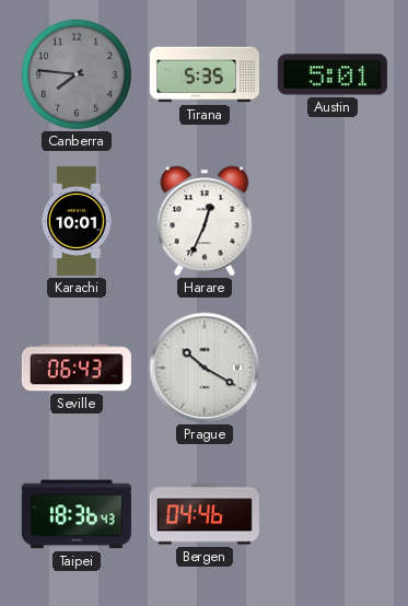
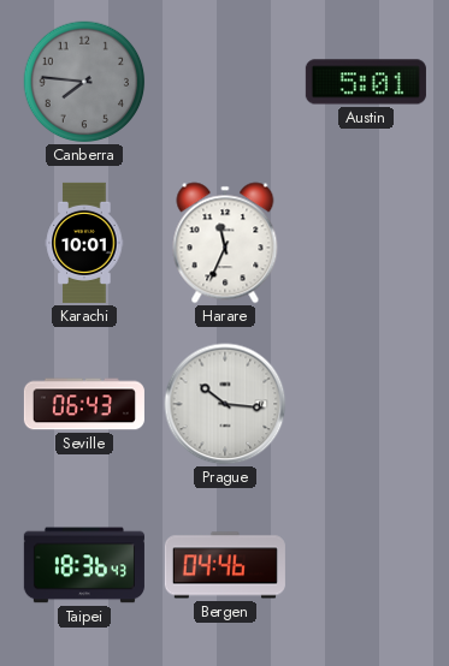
Tirana: 5:35 -> none
Harare: 12:34 -> 11:34
Prague: 10:20 -> 10:16
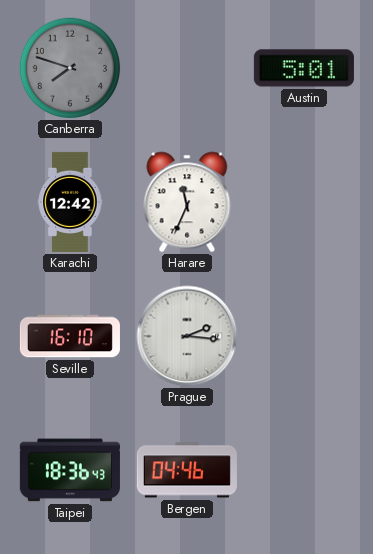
Canberra: 7:46 -> 7:48
Karachi: 10:01 -> 12:42
Seville: 06:43 -> 16:10
Prague: 10:16 -> 2:16
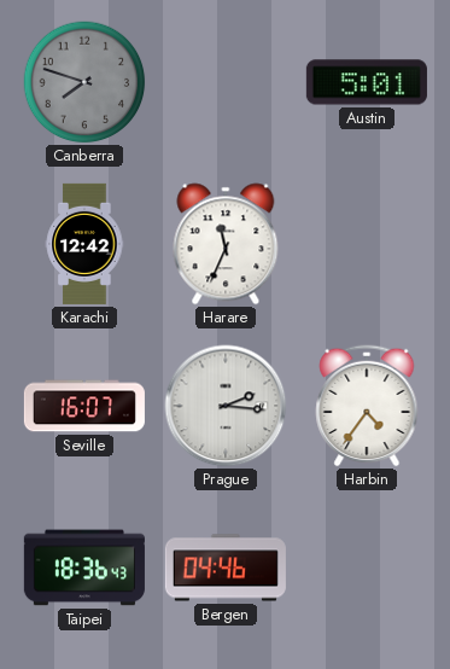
Seville: 16:10 -> 16:07
Harbin: none -> 4:36
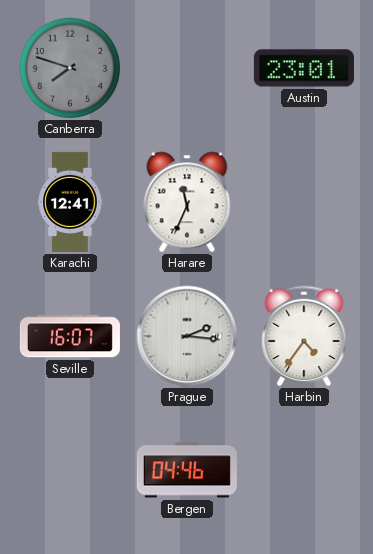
Austin: 5:01 -> 23:01
Karachi: 12:42 -> 12:41
Taipei: 18:36 -> none
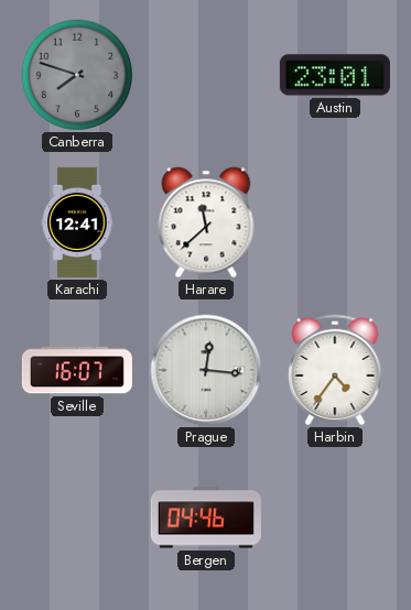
Harare: 11:34 -> 11:38
Prague: 2:16 -> 12:16
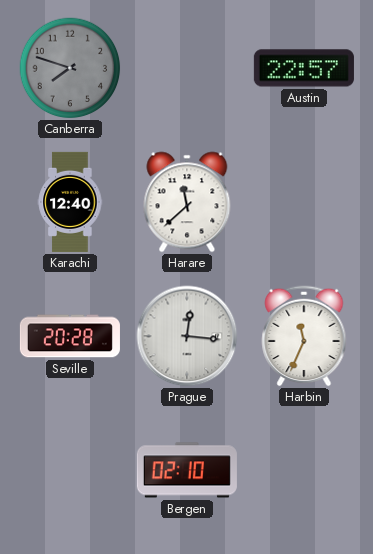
Austin: 23:01 -> 22:57
Karachi: 12:41 -> 12:40
Seville: 16:07 -> 20:28
Harbin: 4:36 -> 11:34
Bergen: 04:46 -> 02:10
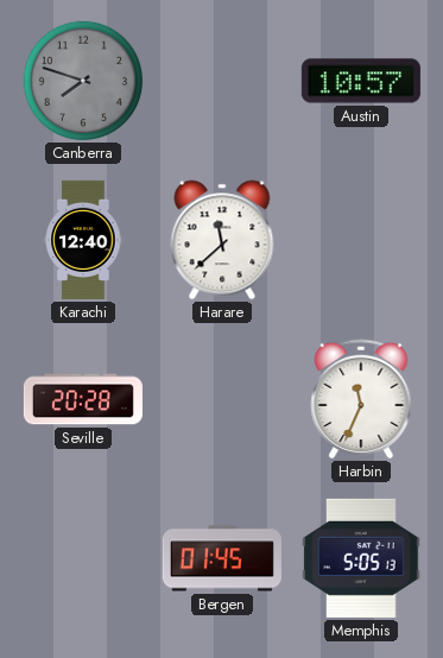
Austin: 22:57 -> 10:57
Prague: 12:16 -> none
Bergen: 02:10 -> 01:45
Memphis: none -> 5:05
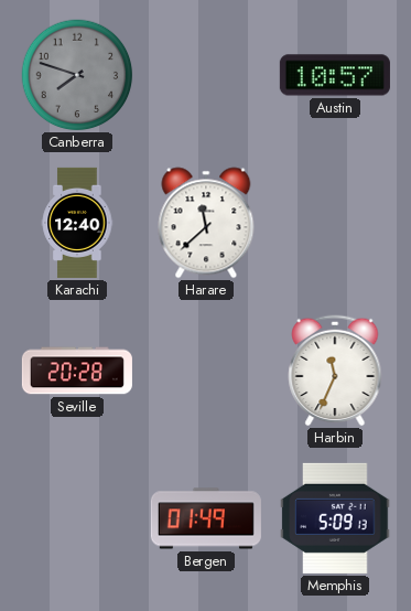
Bergen: 01:45 -> 01:49
Memphis: 5:05 -> 5:09
